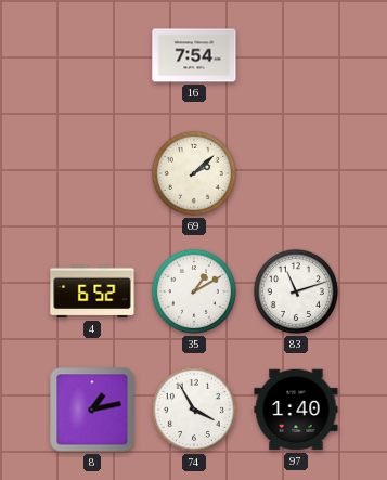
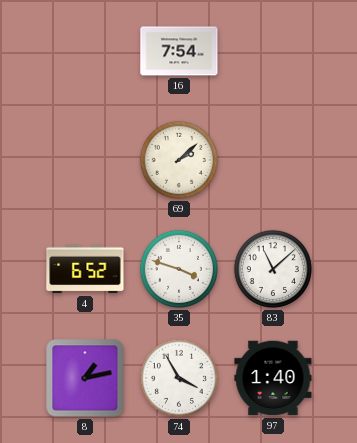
35: 1:10 -> 3:48
83: 11:12 -> 11:08
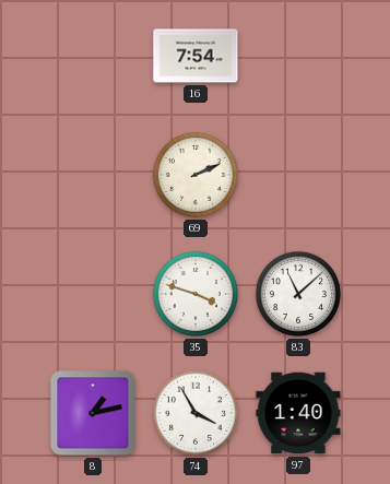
69: 2:08 -> 2:11
4: 6:52 -> none
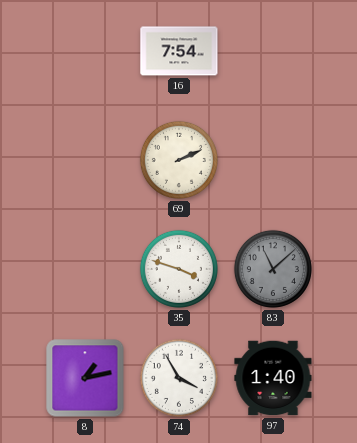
83 dial: white -> grey
